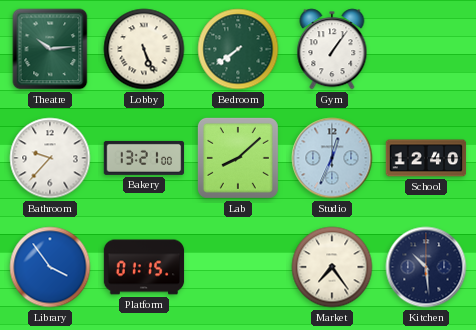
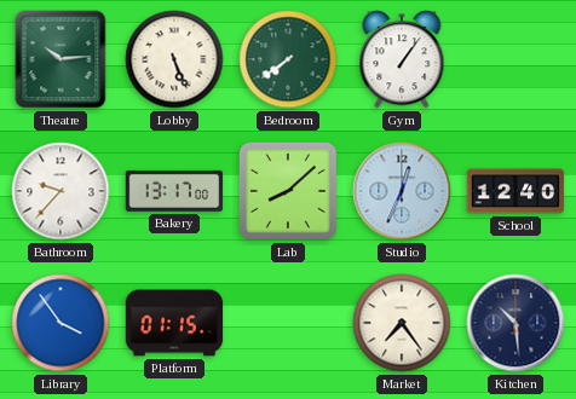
Bakery: 13:21 -> 13:17
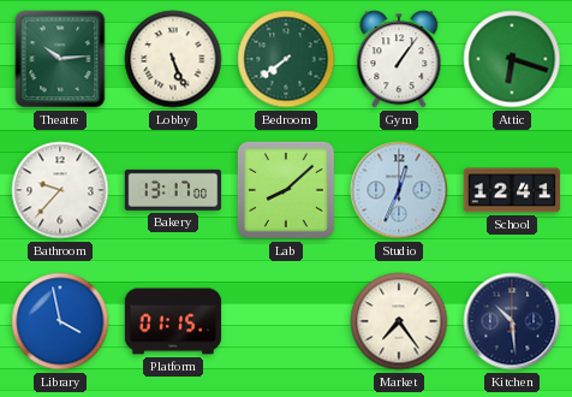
Attic: none -> 6:18
School: 12:40 -> 12:41
Library: 3:54 -> 3:58
